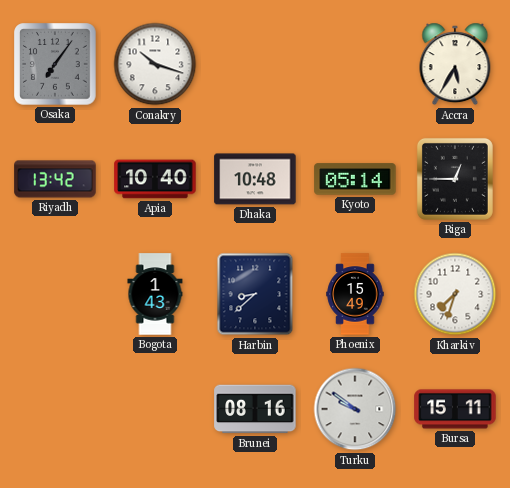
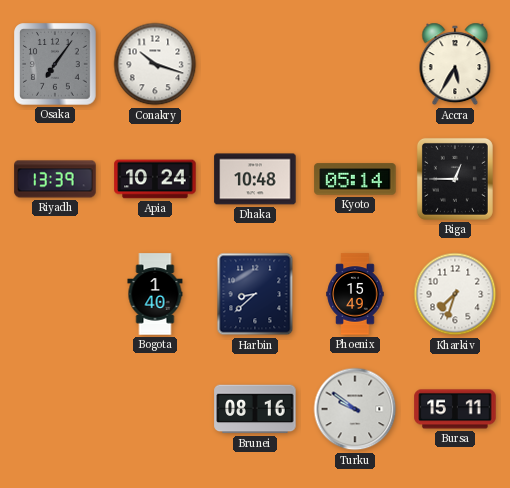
Riyadh: 13:42 -> 13:39
Apia: 10:40 -> 10:24
Bogota: 1:43 -> 1:40
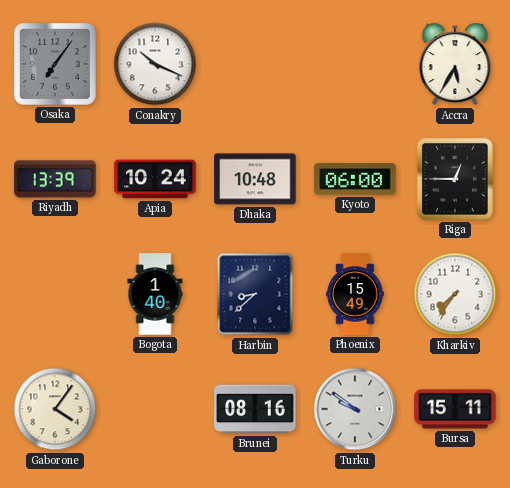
Conakry: 10:18 -> 10:19
Kyoto: 05:14 -> 06:00
Kharkiv: 7:33 -> 7:36
Gaborone: none -> 4:06
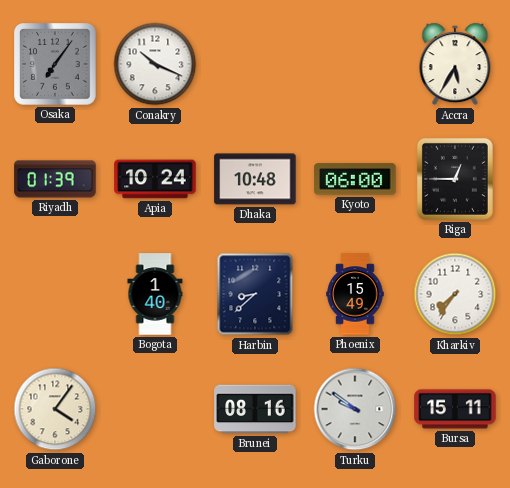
Riyadh: 13:39 -> 01:39
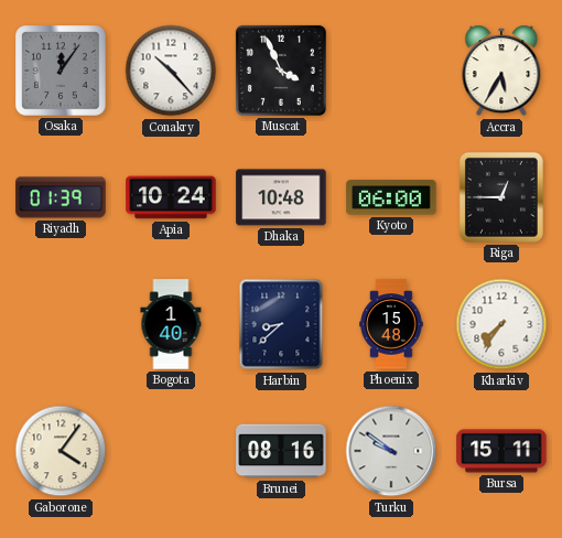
Osaka: 7:06 -> 12:06
Conakry: 10:19 -> 10:23
Muscat: none -> 3:56
Phoenix: 15:49 -> 15:48
